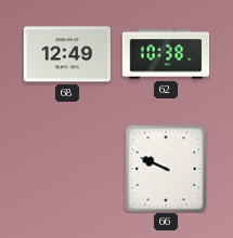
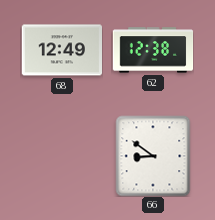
62: 10:38 -> 12:38
66: 9:49 -> 8:51
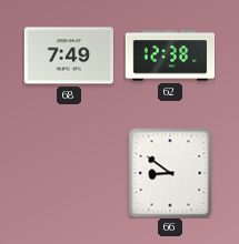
68: 12:49 -> 7:49
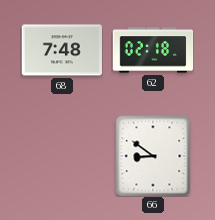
68: 7:49 -> 7:48
62: 12:38 -> 02:18
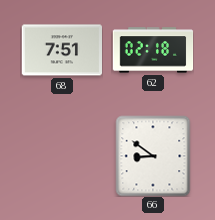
68: 7:48 -> 7:51
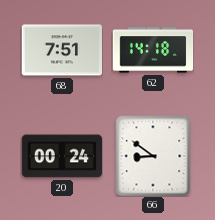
62: 02:18 -> 14:18
20: none -> 00:24
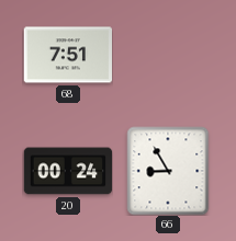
62: 14:18 -> none
66: 8:51 -> 8:55
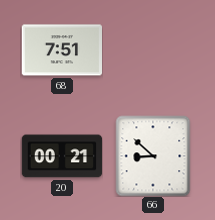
20: 00:24 -> 00:21
66: 8:55 -> 8:52
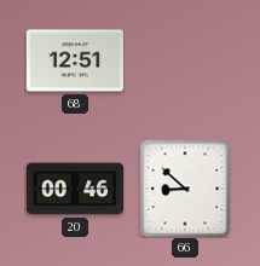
68: 7:51 -> 12:51
20: 00:21 -> 00:46
